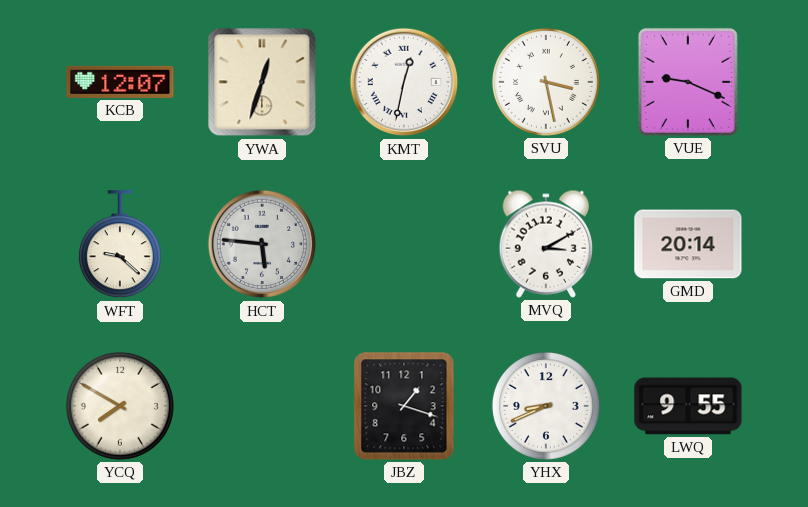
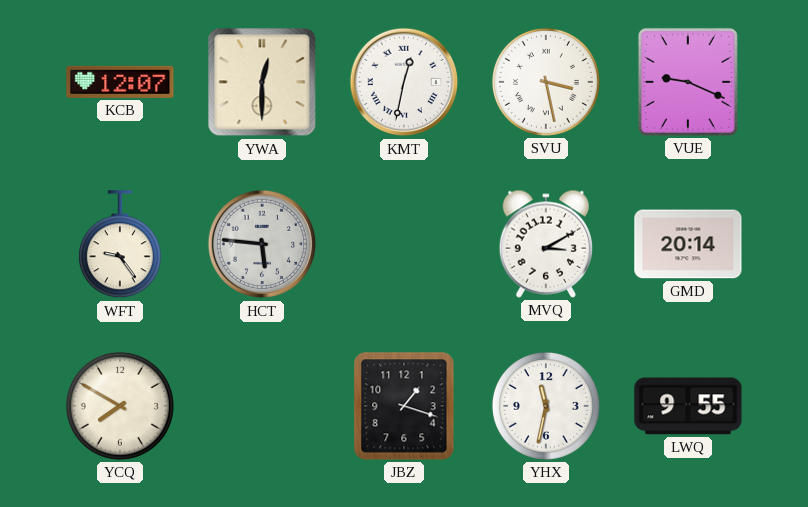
YWA: 12:33 -> 12:30
WFT: 9:22 -> 9:24
YHX: 8:41 -> 11:32
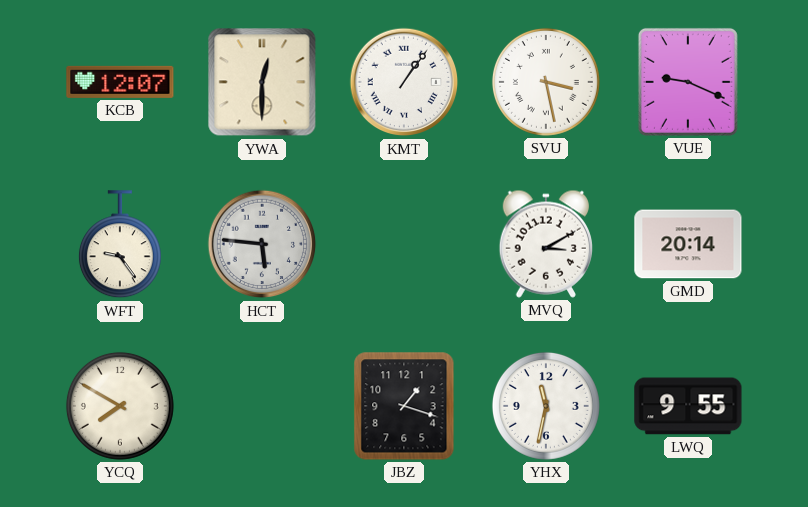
KMT: 12:32 -> 1:06
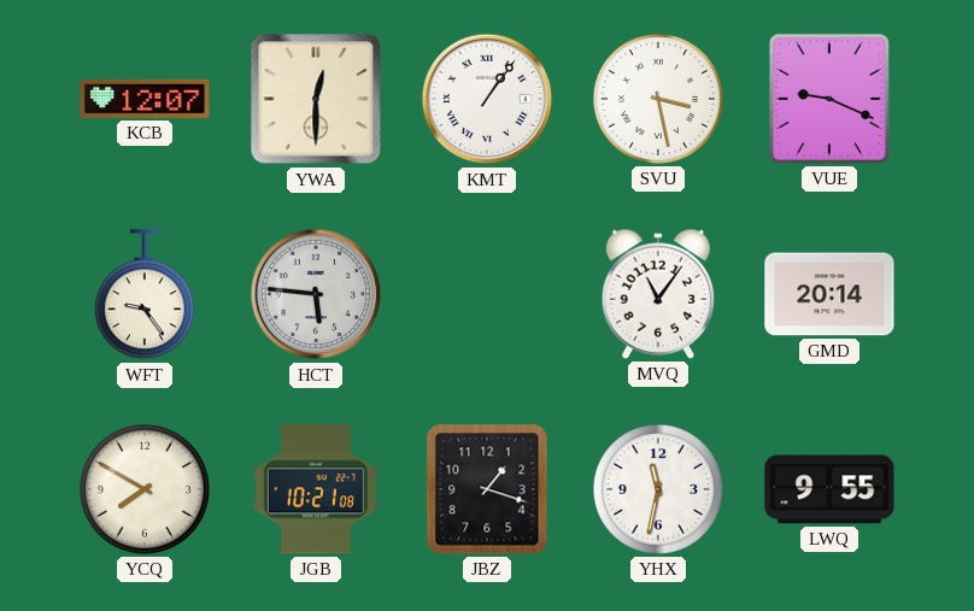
MVQ: 3:10 -> 11:06
JGB: none -> 10:21
